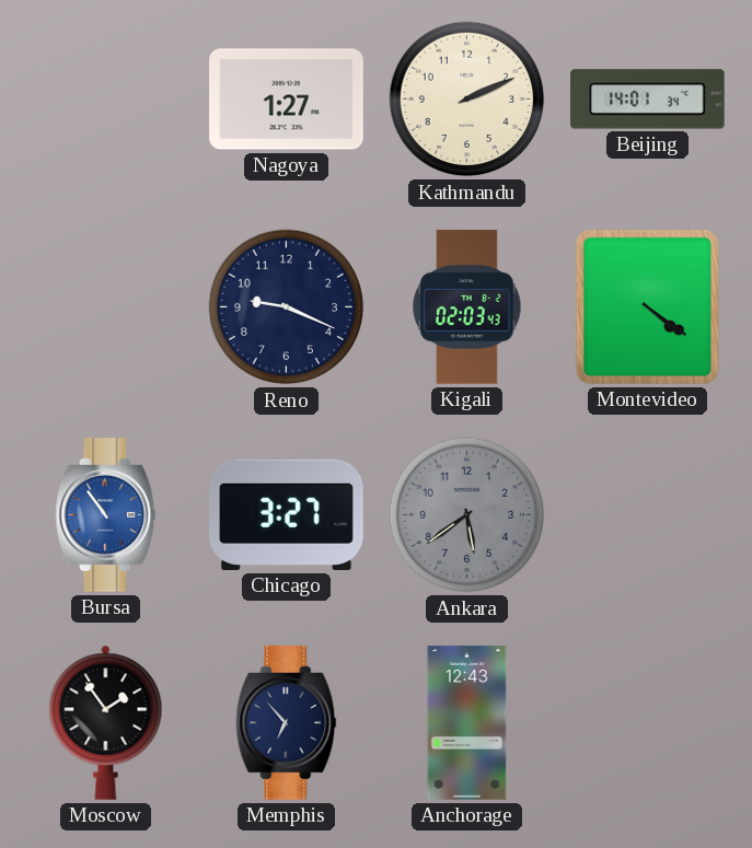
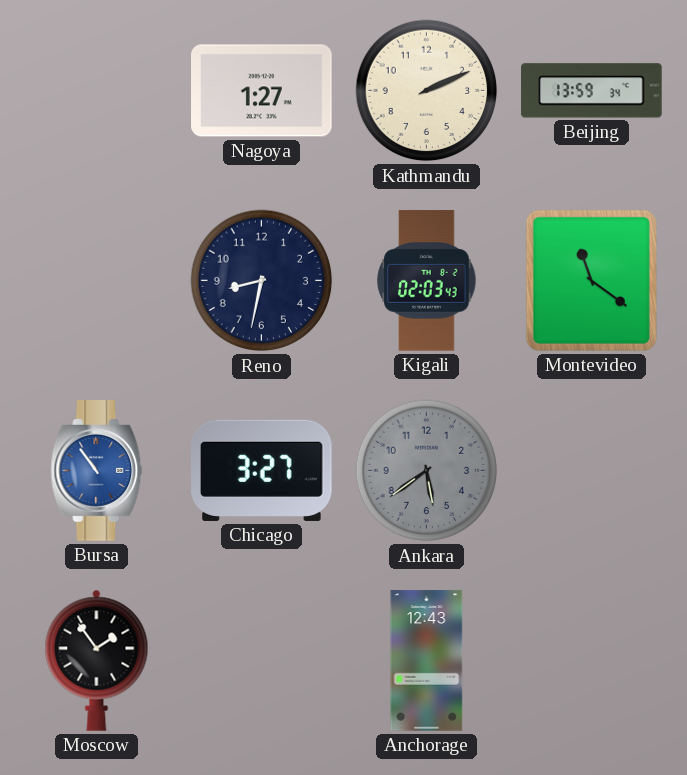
Beijing: 14:01 -> 13:59
Reno: 9:19 -> 8:32
Montevideo: 4:21 -> 11:21
Memphis: 6:53 -> none
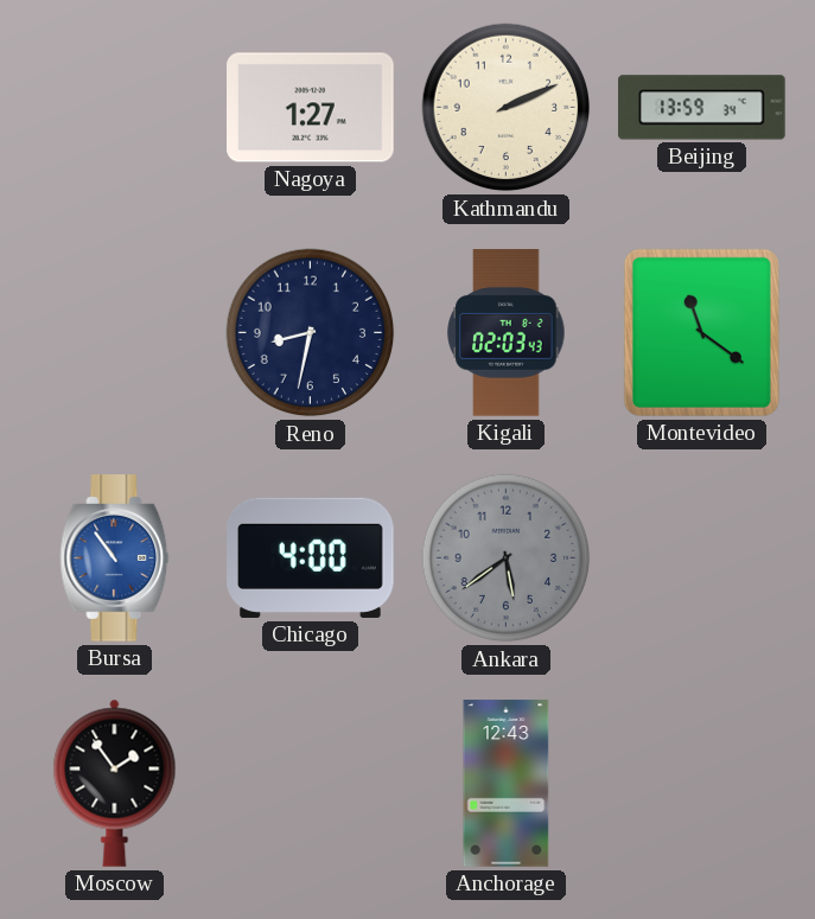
Chicago: 3:27 -> 4:00
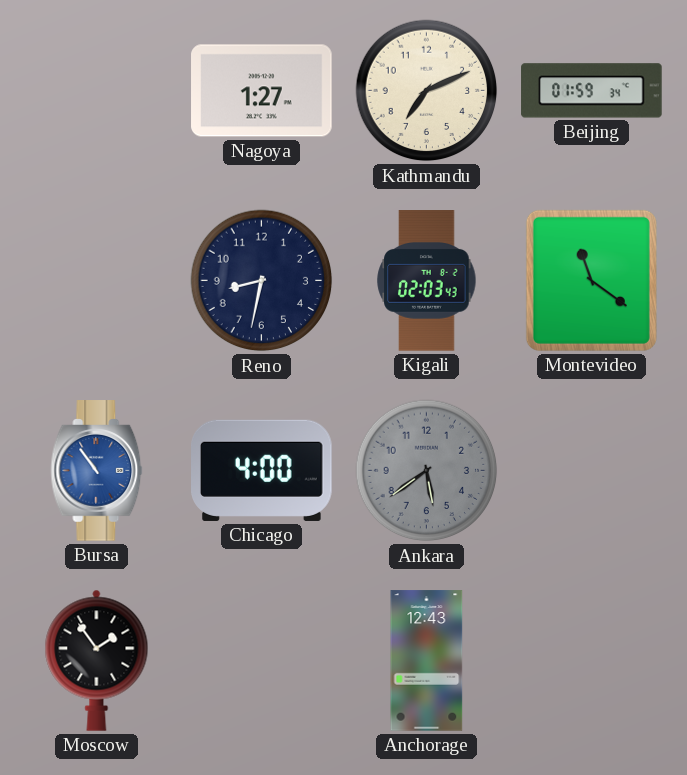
Kathmandu: 2:11 -> 7:11
Beijing: 13:59 -> 01:59
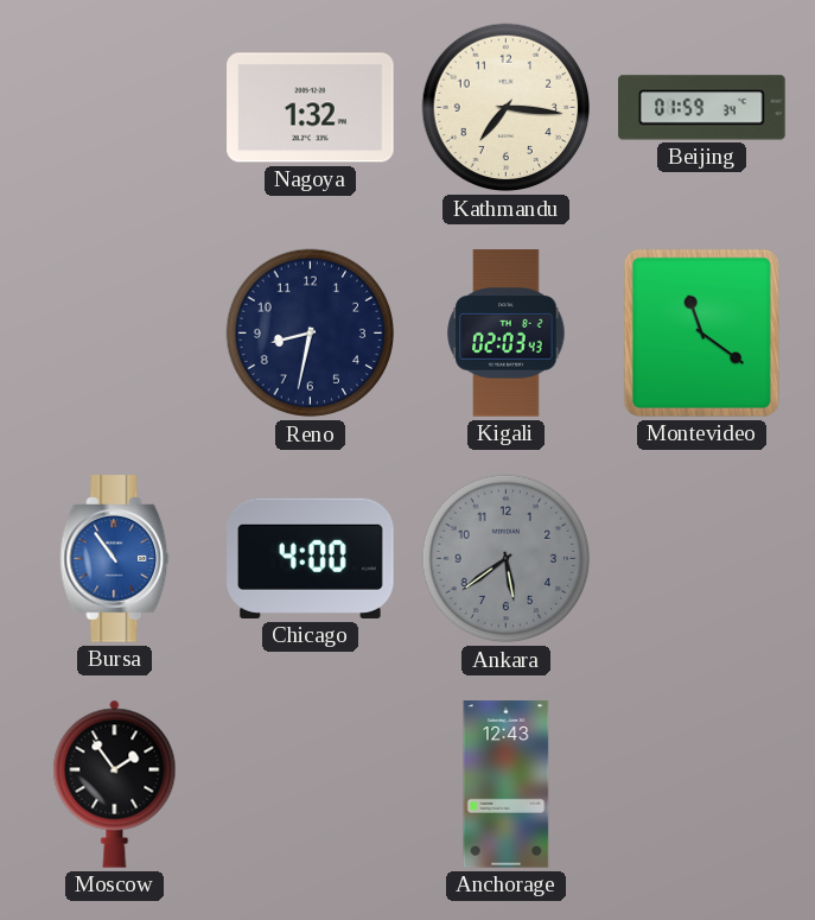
Nagoya: 1:27 -> 1:32
Kathmandu: 7:11 -> 7:16
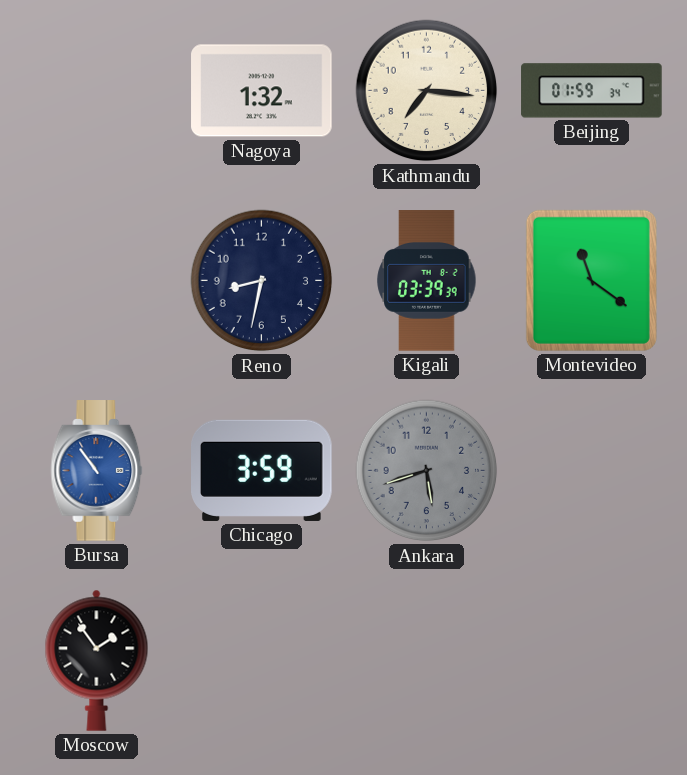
Kigali: 02:03 -> 03:39
Chicago: 4:00 -> 3:59
Ankara: 5:39 -> 5:42
Anchorage: 12:43 -> none
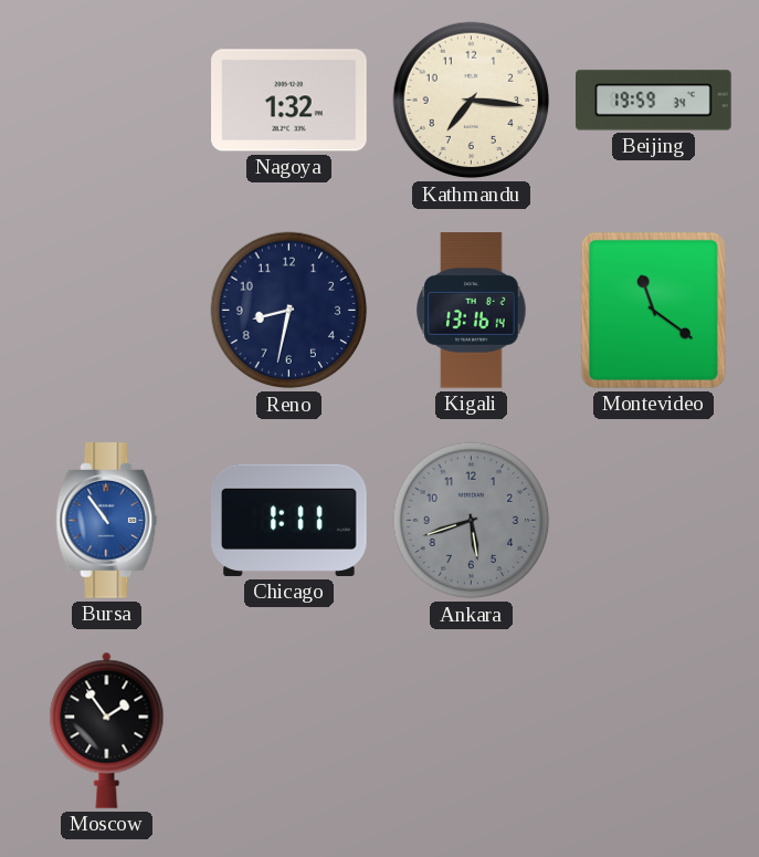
Beijing: 01:59 -> 19:59
Kigali: 03:39 -> 13:16
Chicago: 3:59 -> 1:11
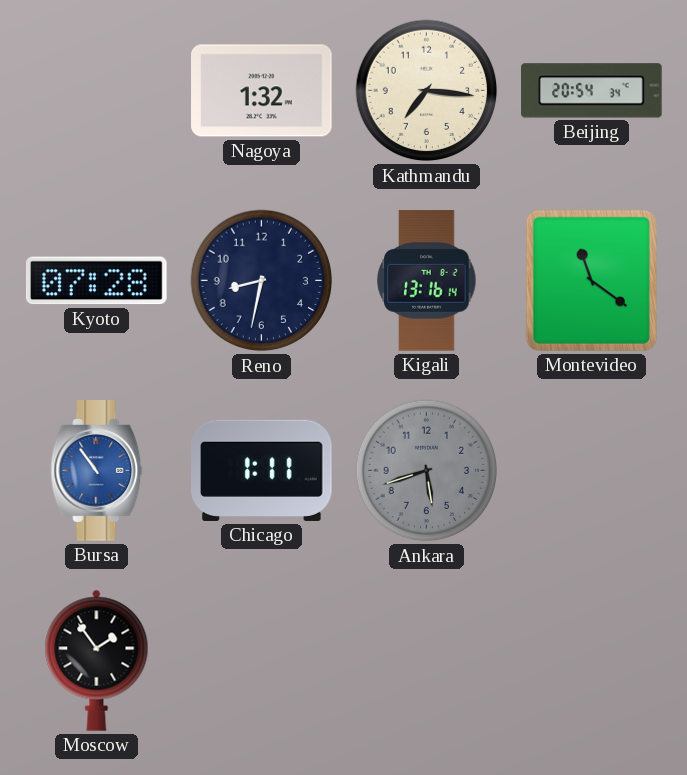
Beijing: 19:59 -> 20:54
Kyoto: none -> 07:28
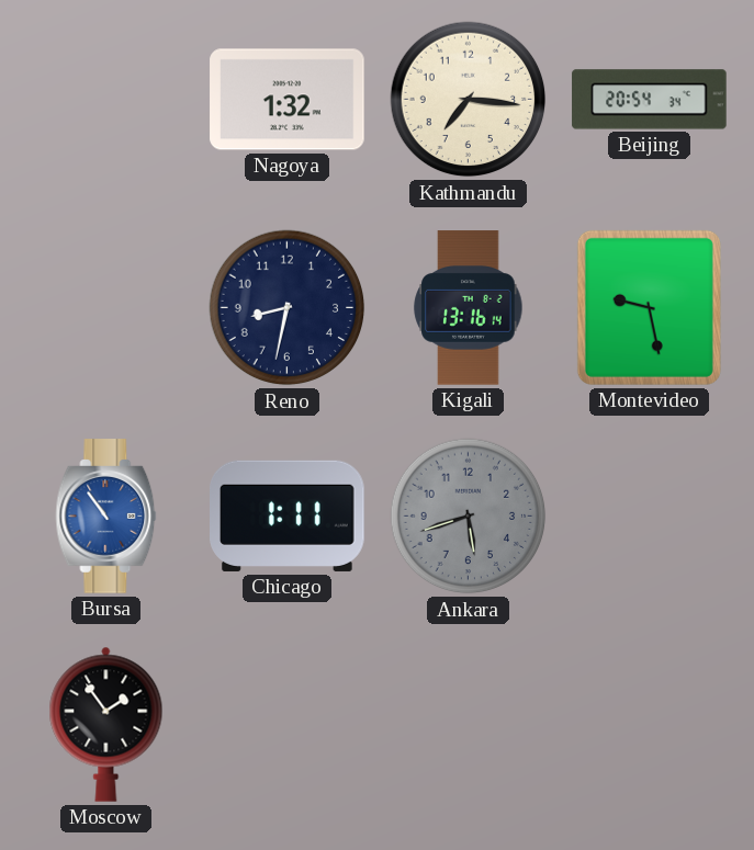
Kyoto: 07:28 -> none
Montevideo: 11:21 -> 9:28
